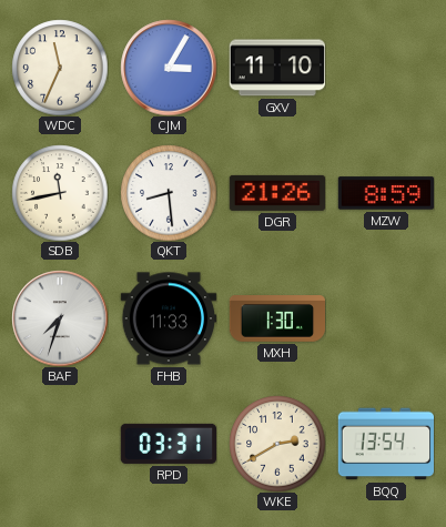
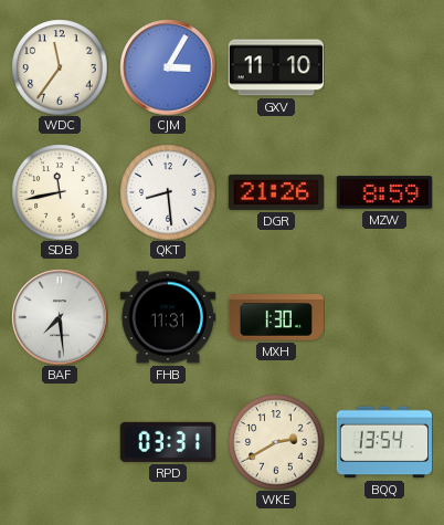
WDC: 11:34 -> 11:36
BAF: 7:33 -> 7:29
FHB: 11:33 -> 11:31
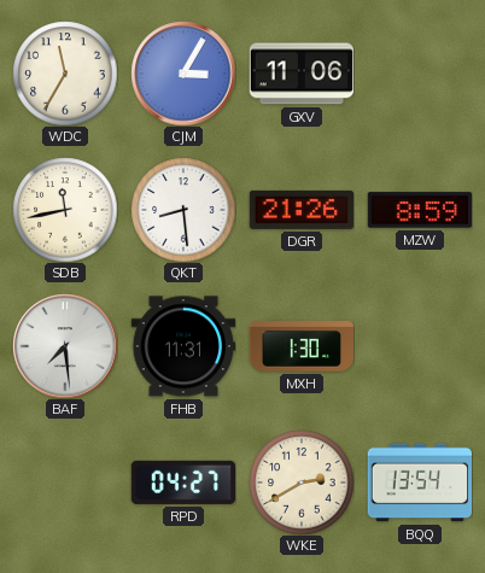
WDC: 11:36 -> 11:35
GXV: 11:10 -> 11:06
RPD: 03:31 -> 04:27
